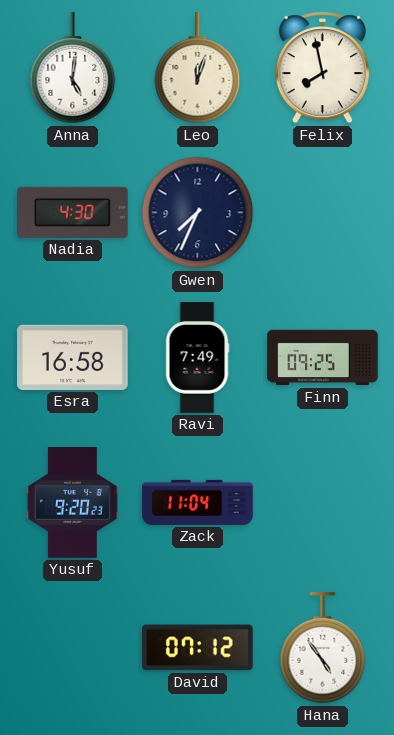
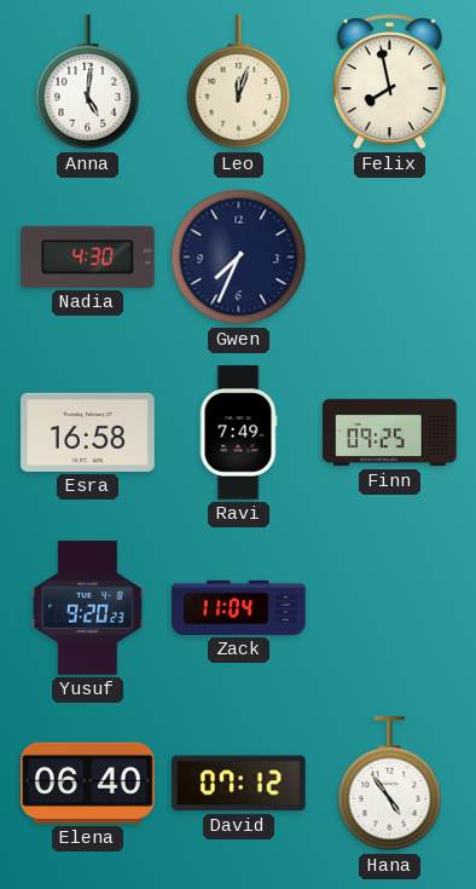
Elena: none -> 06:40
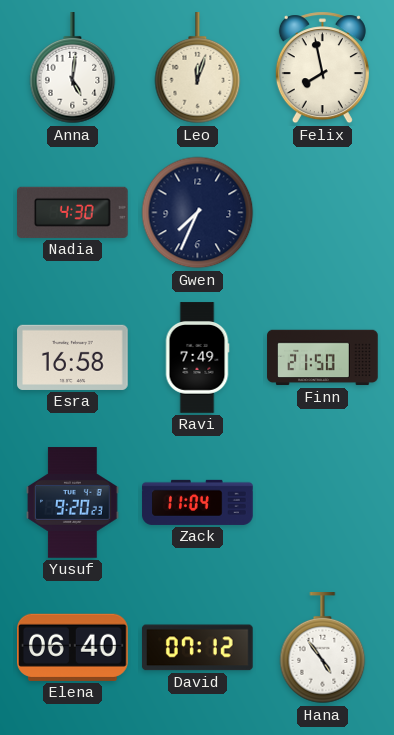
Finn: 09:25 -> 21:50
